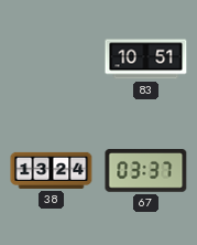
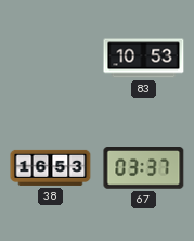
83: 10:51 -> 10:53
38: 13:24 -> 16:53
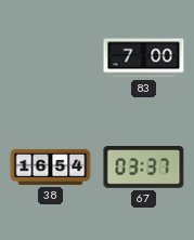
83: 10:53 -> 7:00
38: 16:53 -> 16:54
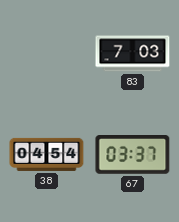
83: 7:00 -> 7:03
38: 16:54 -> 04:54
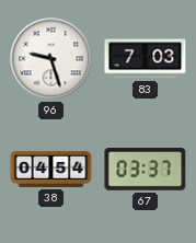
96: none -> 9:27
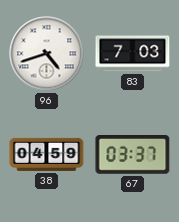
96: 9:27 -> 4:42
38: 04:54 -> 04:59
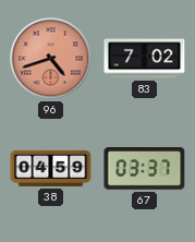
96 dial: white -> salmon
83: 7:03 -> 7:02
